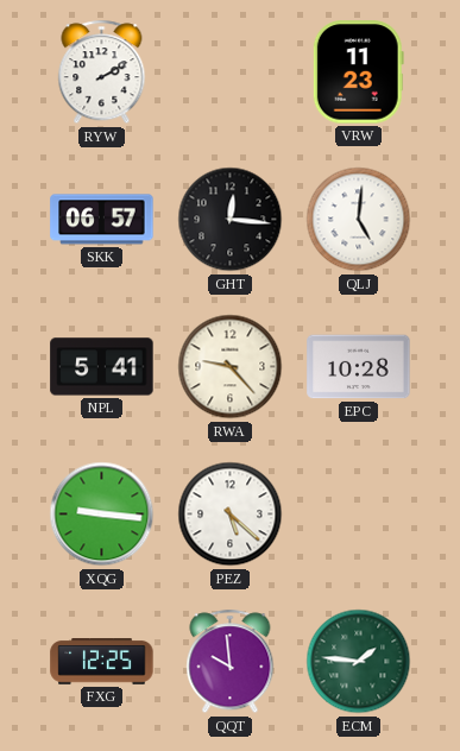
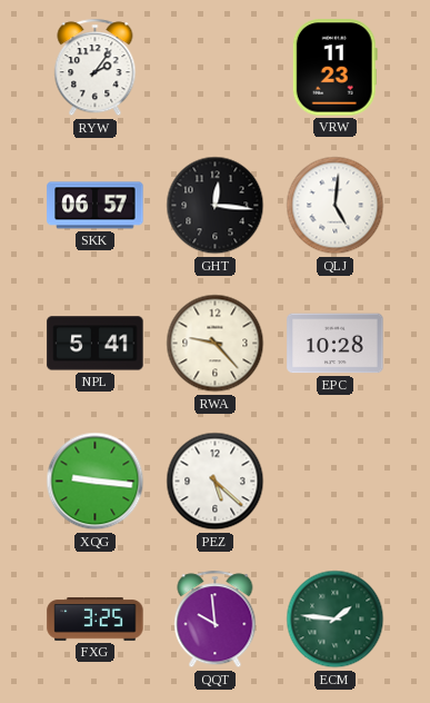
RYW: 2:10 -> 2:06
FXG: 12:25 -> 3:25
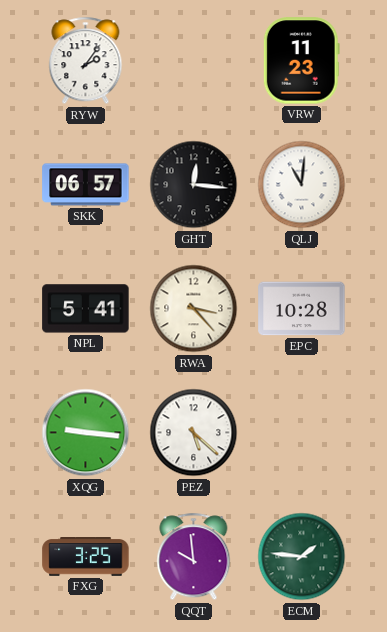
QLJ: 5:01 -> 11:01
RWA: 9:23 -> 3:23
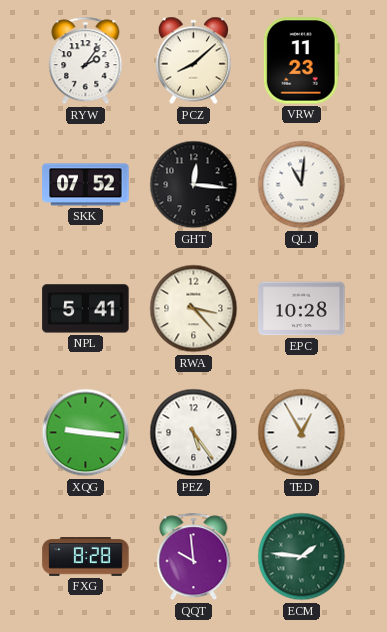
PCZ: none -> 8:08
SKK: 06:57 -> 07:52
PEZ: 5:22 -> 5:24
TED: none -> 12:55
FXG: 3:25 -> 8:28
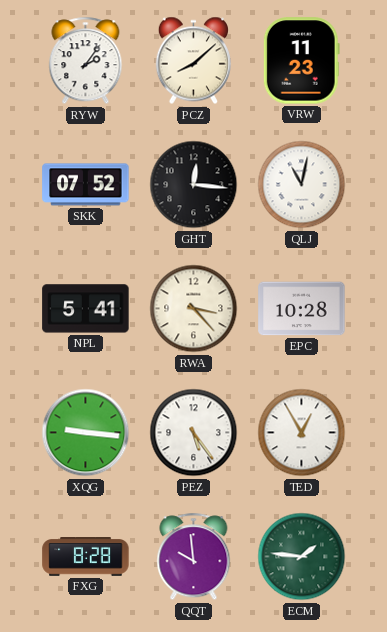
QLJ: 11:01 -> 11:02
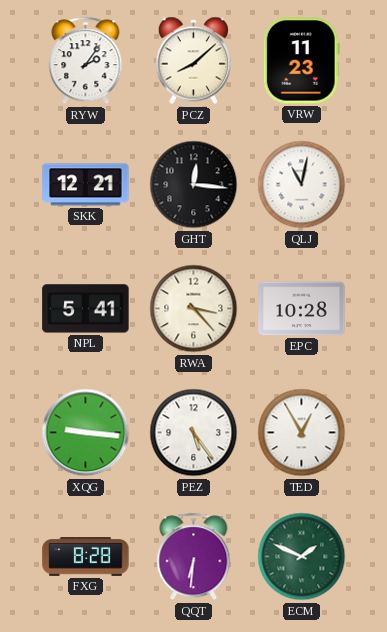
SKK: 07:52 -> 12:21
QQT: 9:59 -> 6:31
ECM: 1:46 -> 1:49
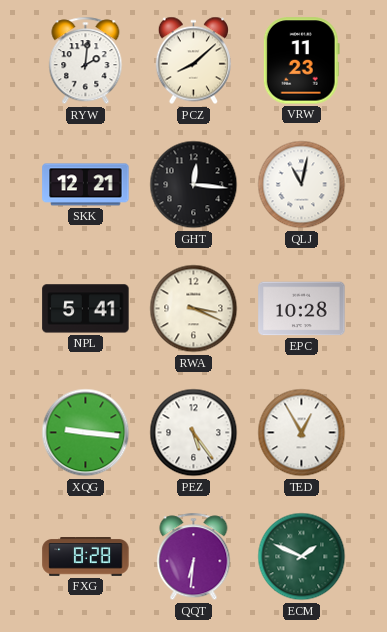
RYW: 2:06 -> 2:01
RWA: 3:23 -> 3:19
